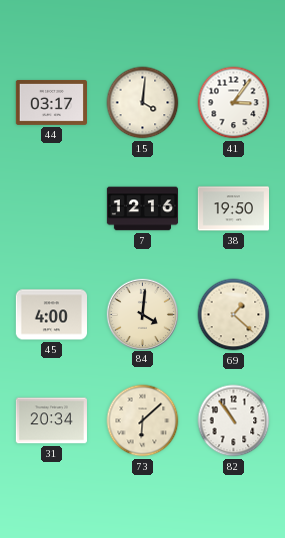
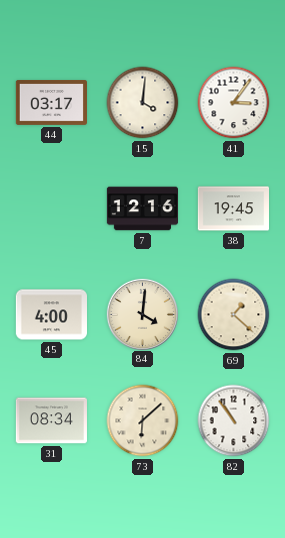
38: 19:50 -> 19:45
31: 20:34 -> 08:34
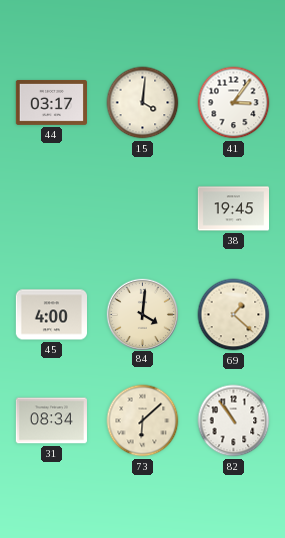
7: 12:16 -> none
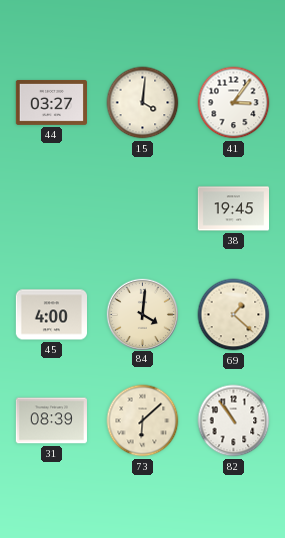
44: 03:17 -> 03:27
31: 08:34 -> 08:39
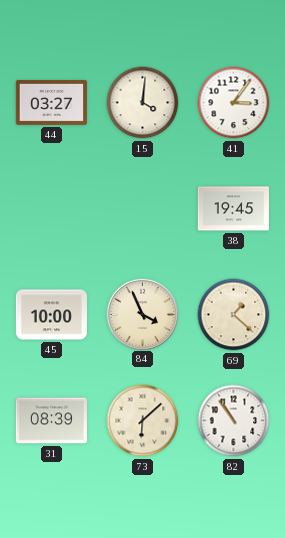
45: 4:00 -> 10:00
84: 4:01 -> 3:56
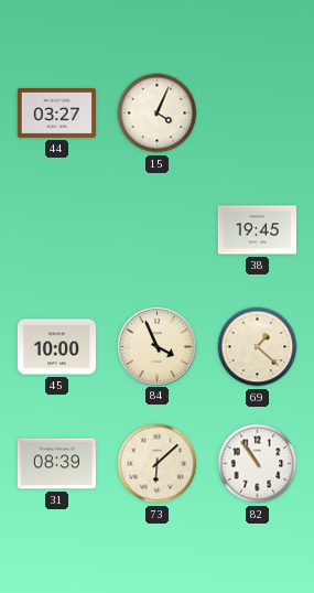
15: 4:01 -> 4:04
41: 3:06 -> none
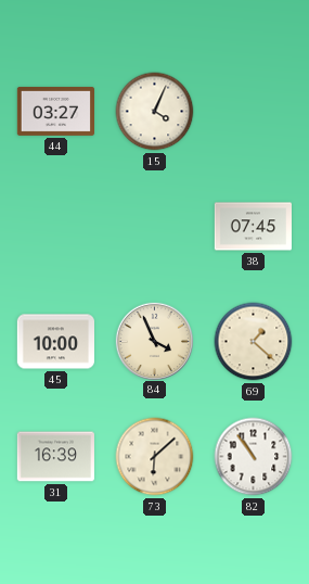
38: 19:45 -> 07:45
31: 08:39 -> 16:39
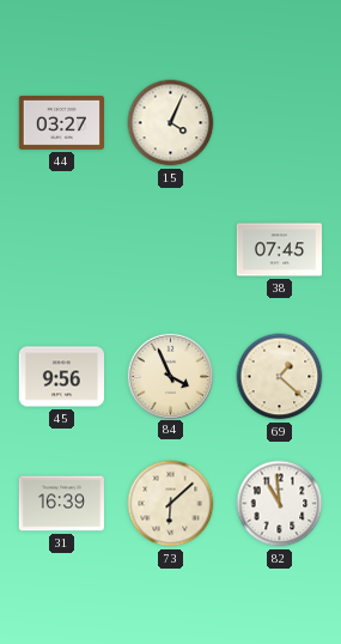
45: 10:00 -> 9:56
82: 10:54 -> 10:59
